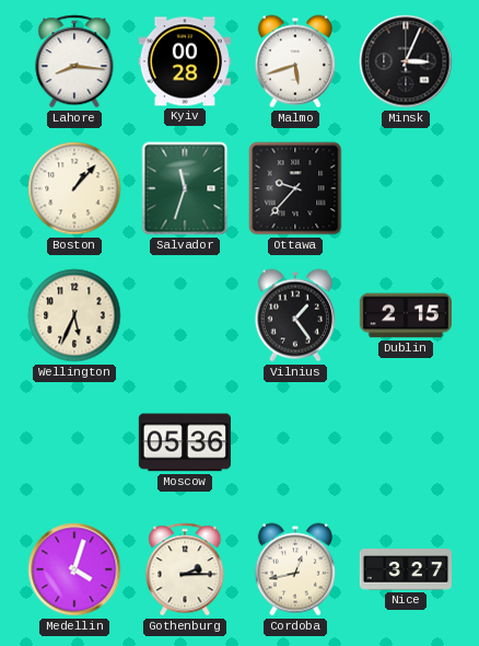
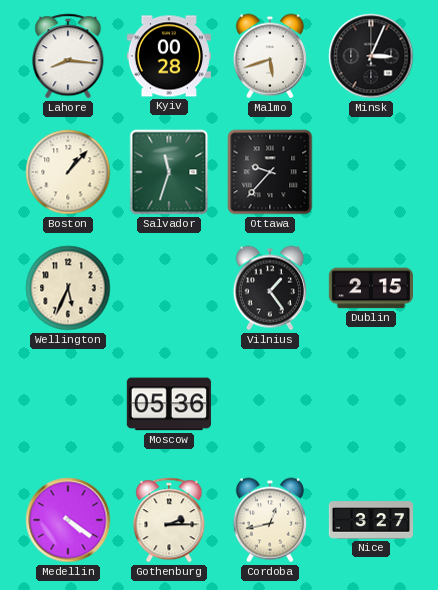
Medellin: 4:03 -> 4:21
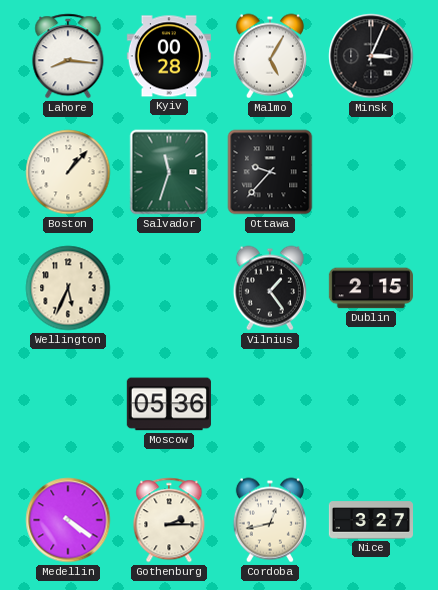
Malmo: 5:42 -> 5:05
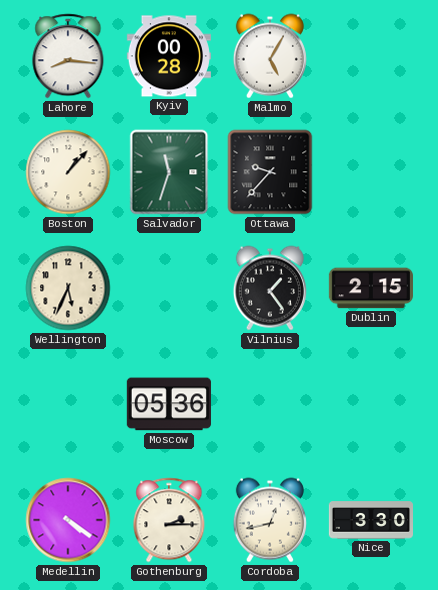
Minsk: 3:04 -> none
Nice: 3:27 -> 3:30
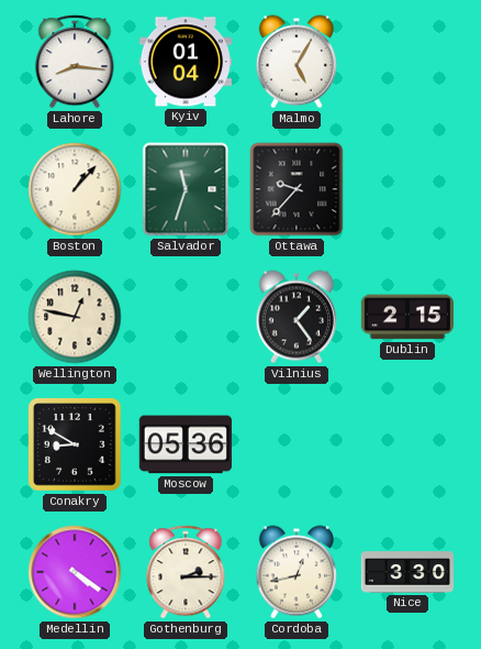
Kyiv: 00:28 -> 01:04
Wellington: 5:34 -> 12:47
Conakry: none -> 8:50
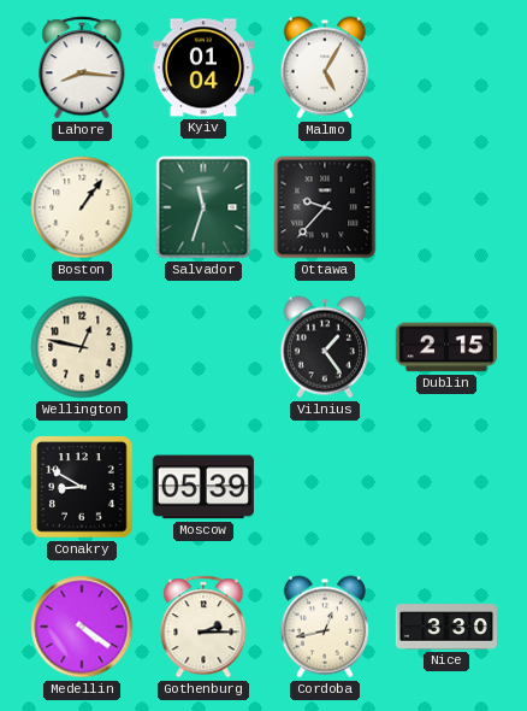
Boston: 1:07 -> 1:06
Moscow: 05:36 -> 05:39
